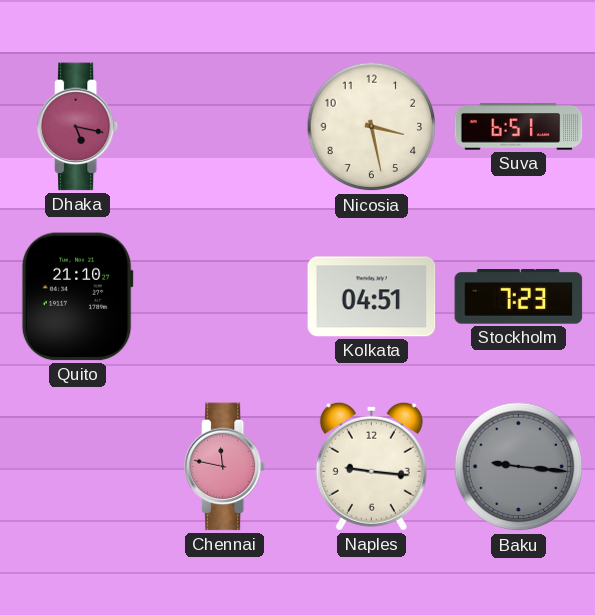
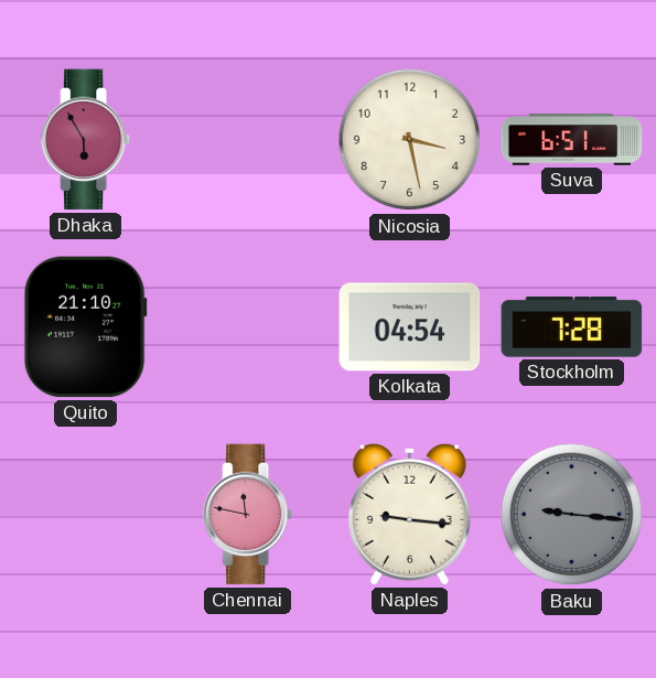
Dhaka: 5:17 -> 5:55
Kolkata: 04:51 -> 04:54
Stockholm: 7:23 -> 7:28
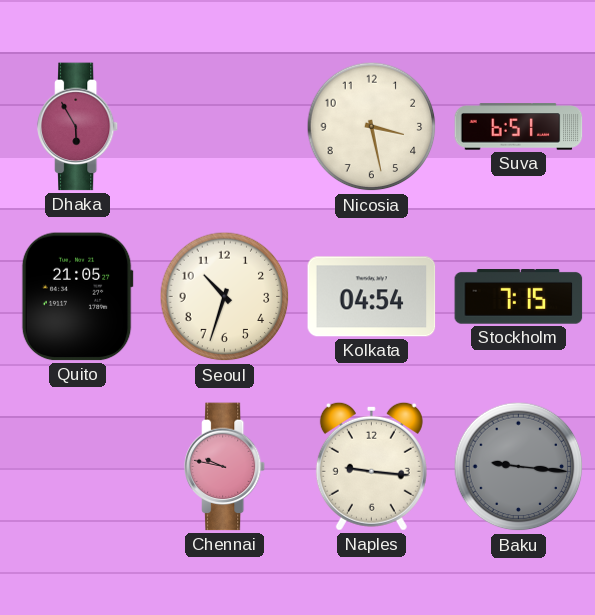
Quito: 21:10 -> 21:05
Seoul: none -> 10:33
Stockholm: 7:28 -> 7:15
Chennai: 11:47 -> 9:47
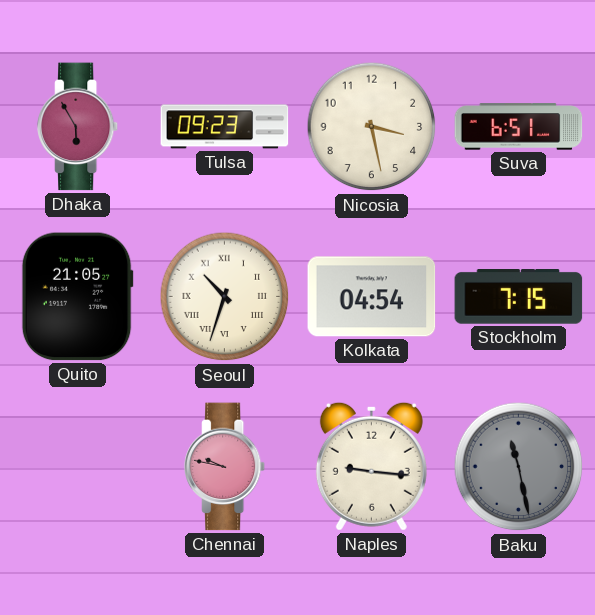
Tulsa: none -> 09:23
Seoul numerals: Arabic -> Roman
Baku: 9:16 -> 11:28
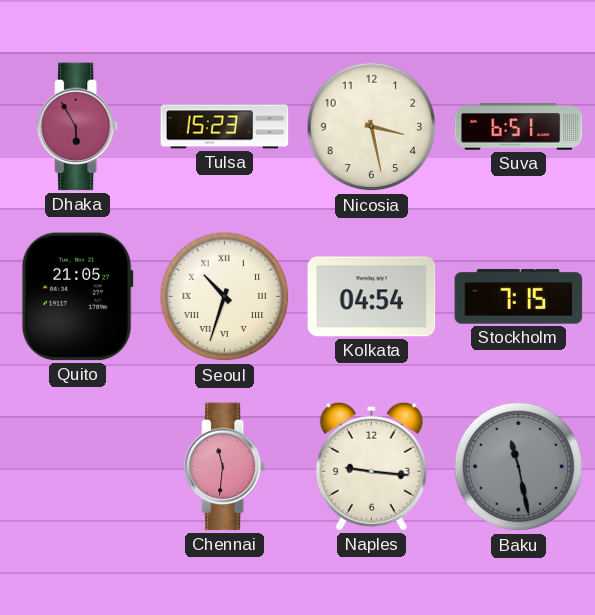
Tulsa: 09:23 -> 15:23
Chennai: 9:47 -> 11:31
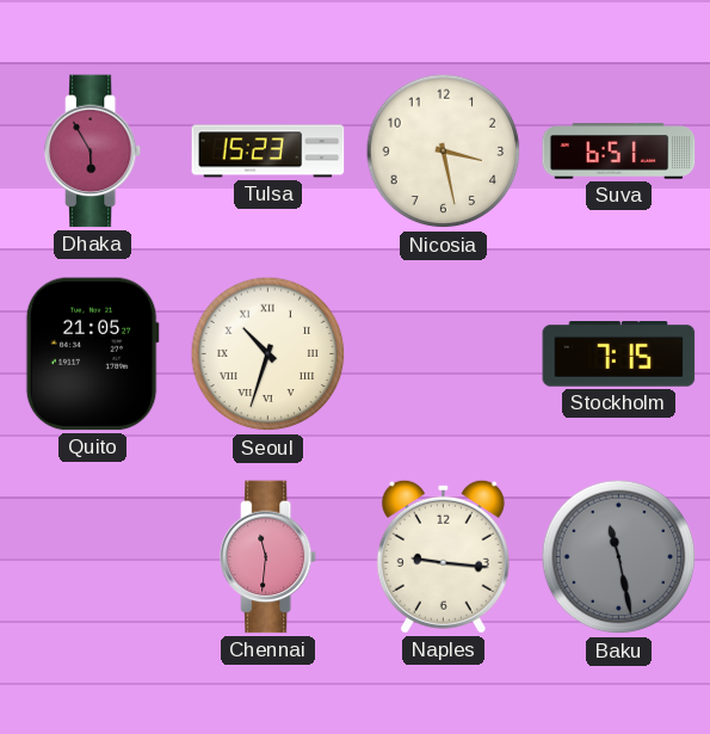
Kolkata: 04:54 -> none
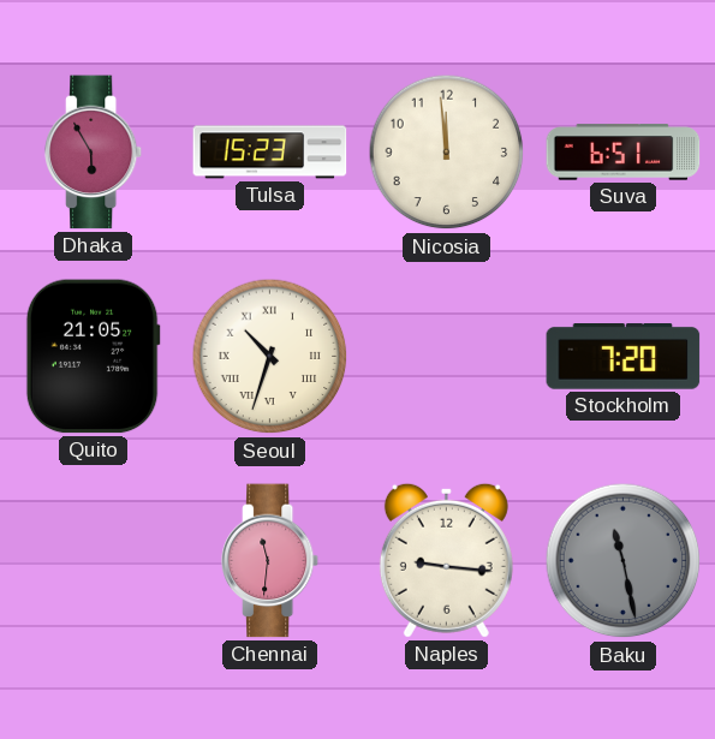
Nicosia: 3:28 -> 11:59
Stockholm: 7:15 -> 7:20
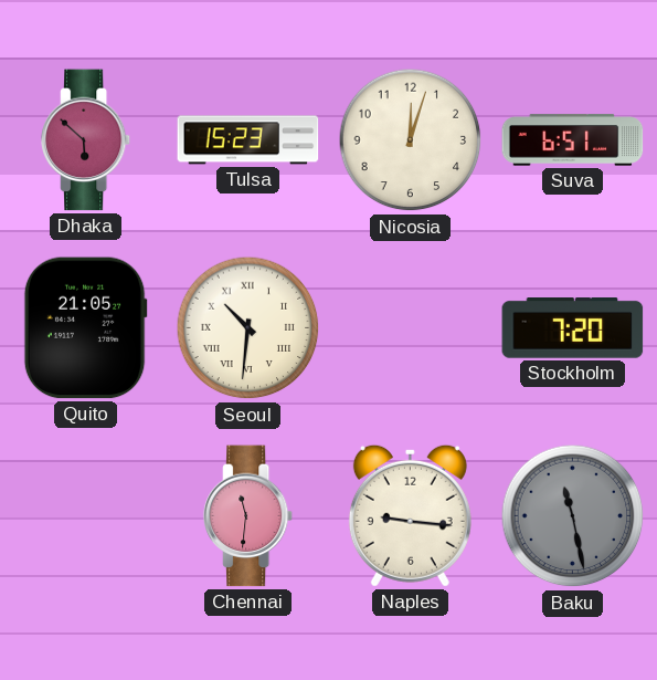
Dhaka: 5:55 -> 5:52
Nicosia: 11:59 -> 12:03
Seoul: 10:33 -> 10:31
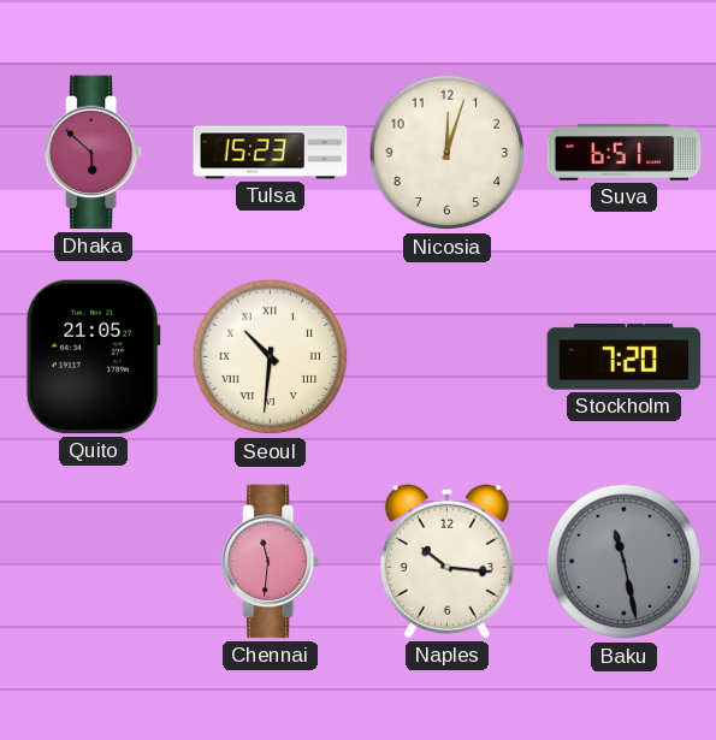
Naples: 9:16 -> 10:16
